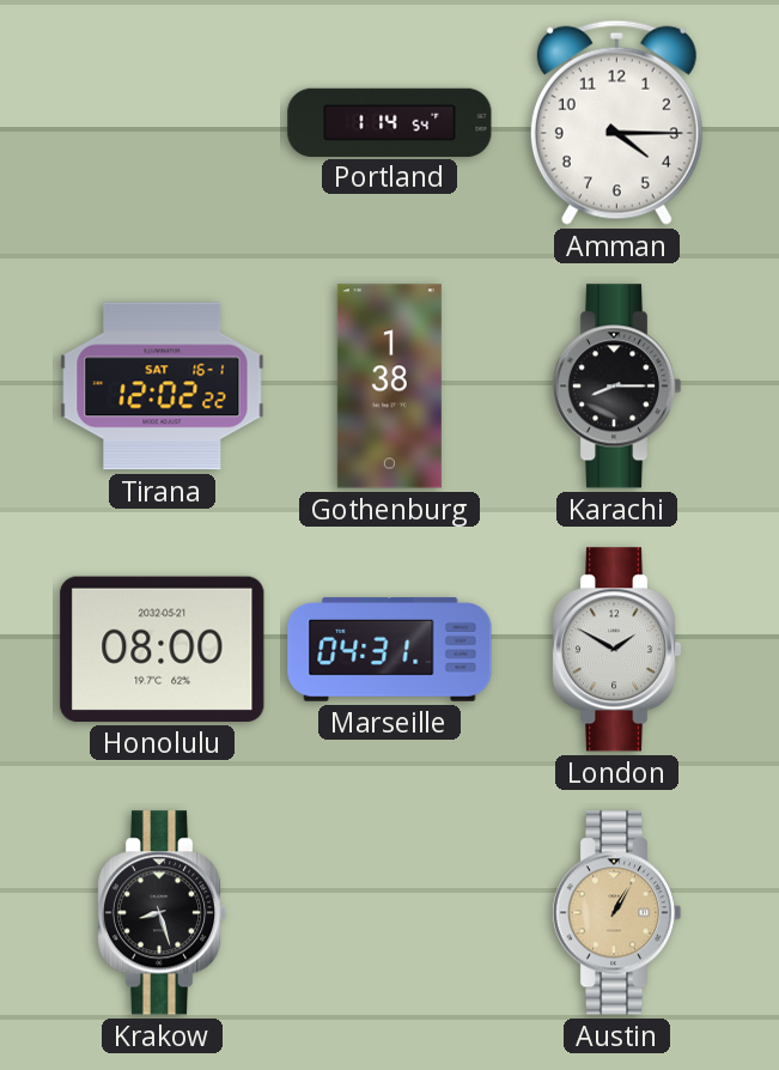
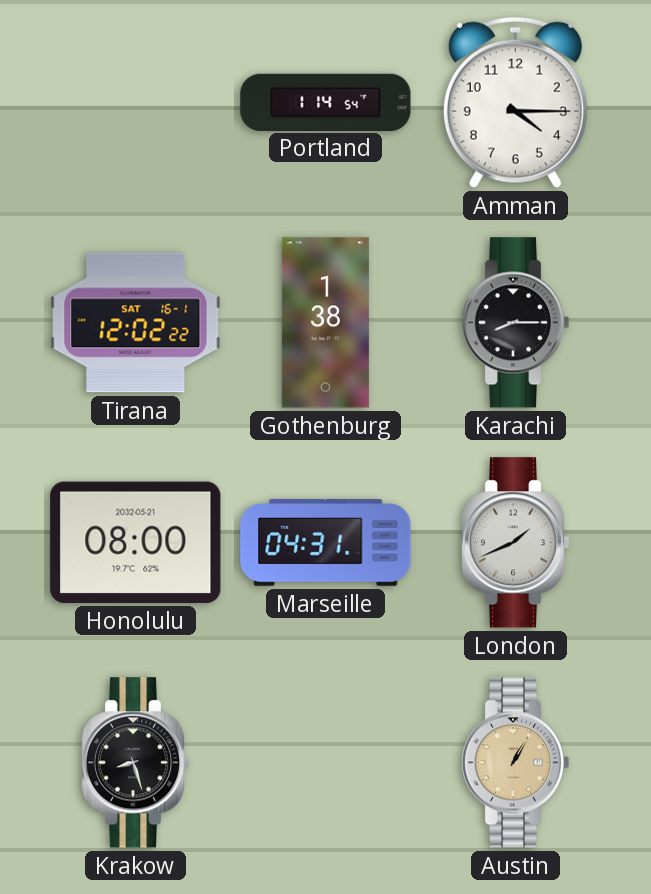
London: 1:50 -> 1:41
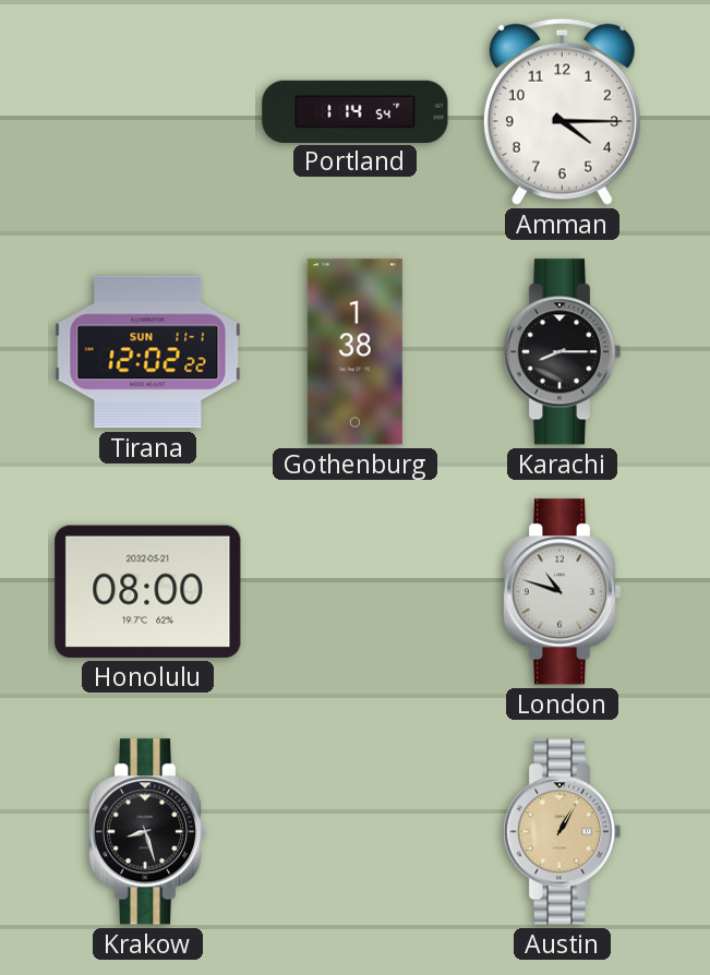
Tirana date: SAT 16-1 -> SUN 11-1
Marseille: 04:31 -> none
London: 1:41 -> 10:48
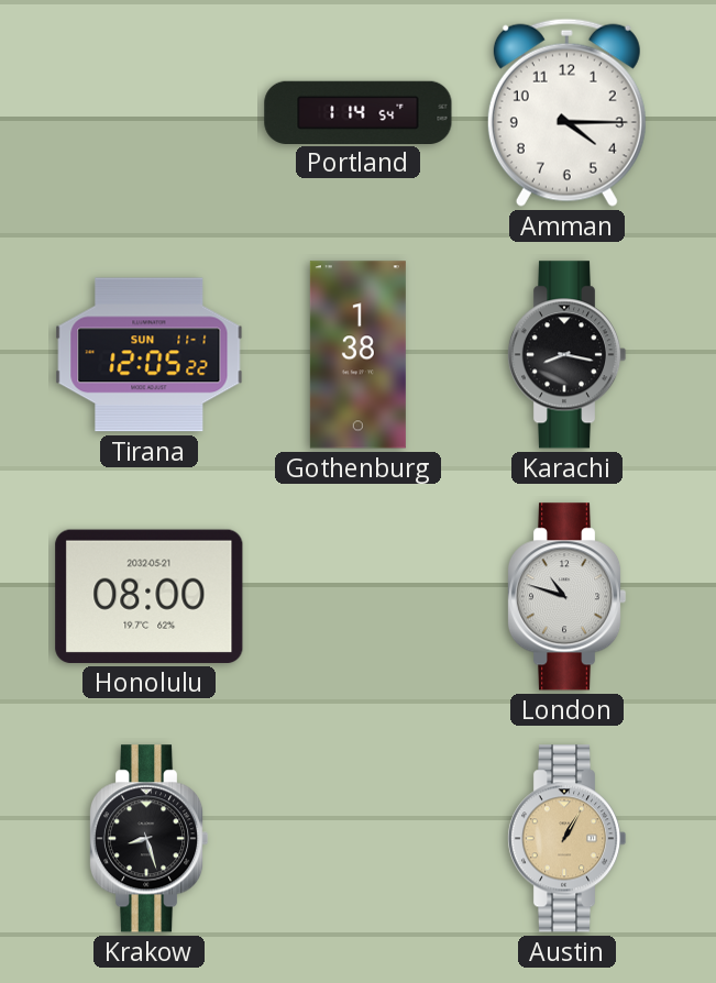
Tirana: 12:02 -> 12:05
Karachi: 8:15 -> 8:17
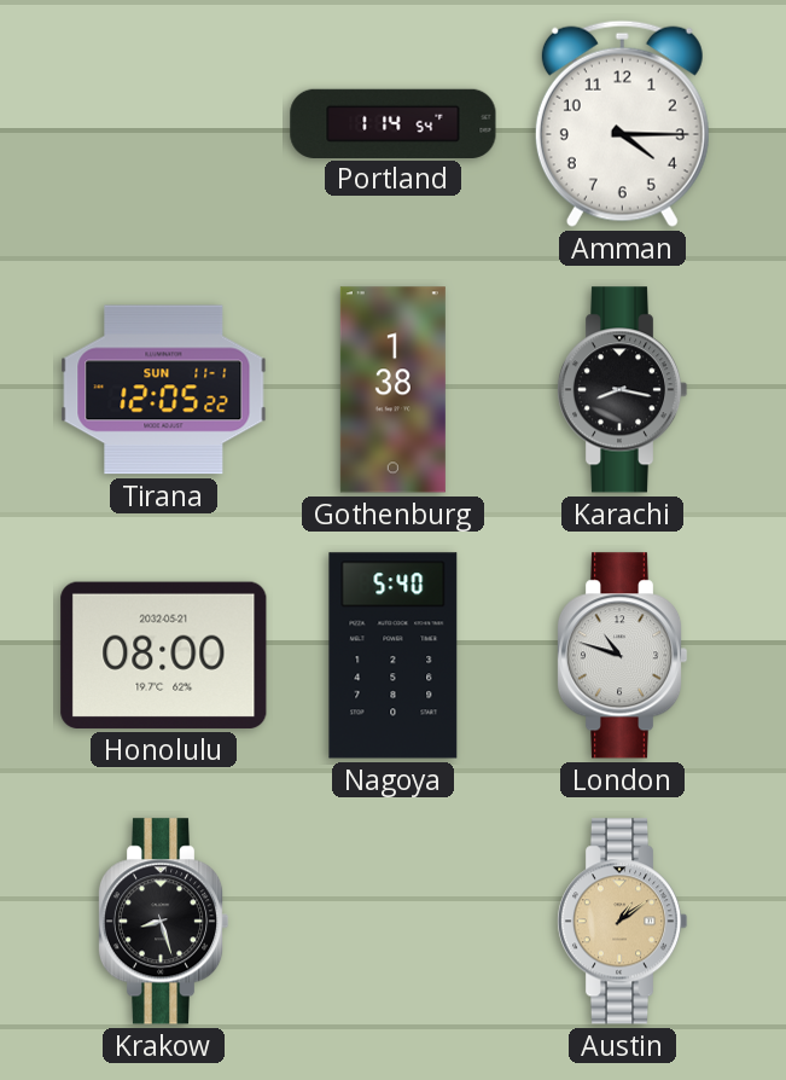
Nagoya: none -> 5:40
Austin: 1:05 -> 1:09
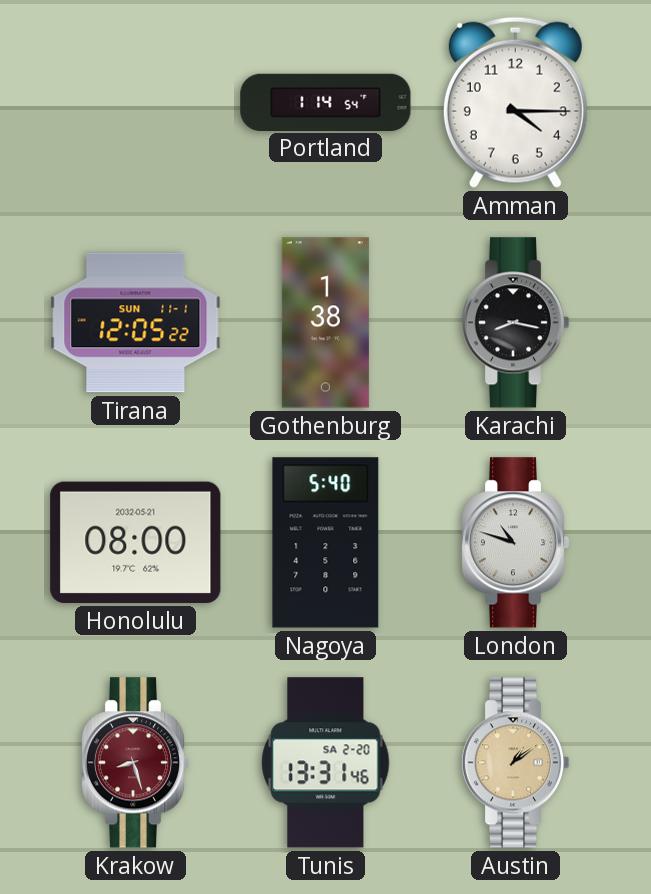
Krakow dial: black -> burgundy
Tunis: none -> 13:31
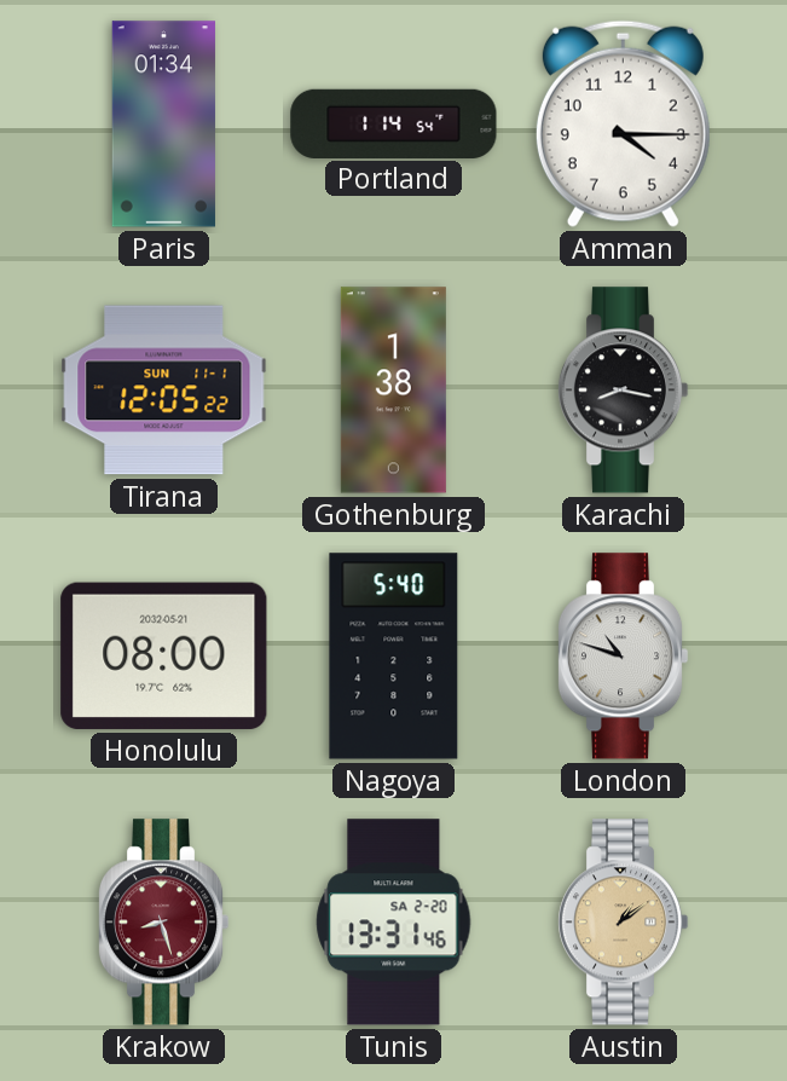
Paris: none -> 01:34
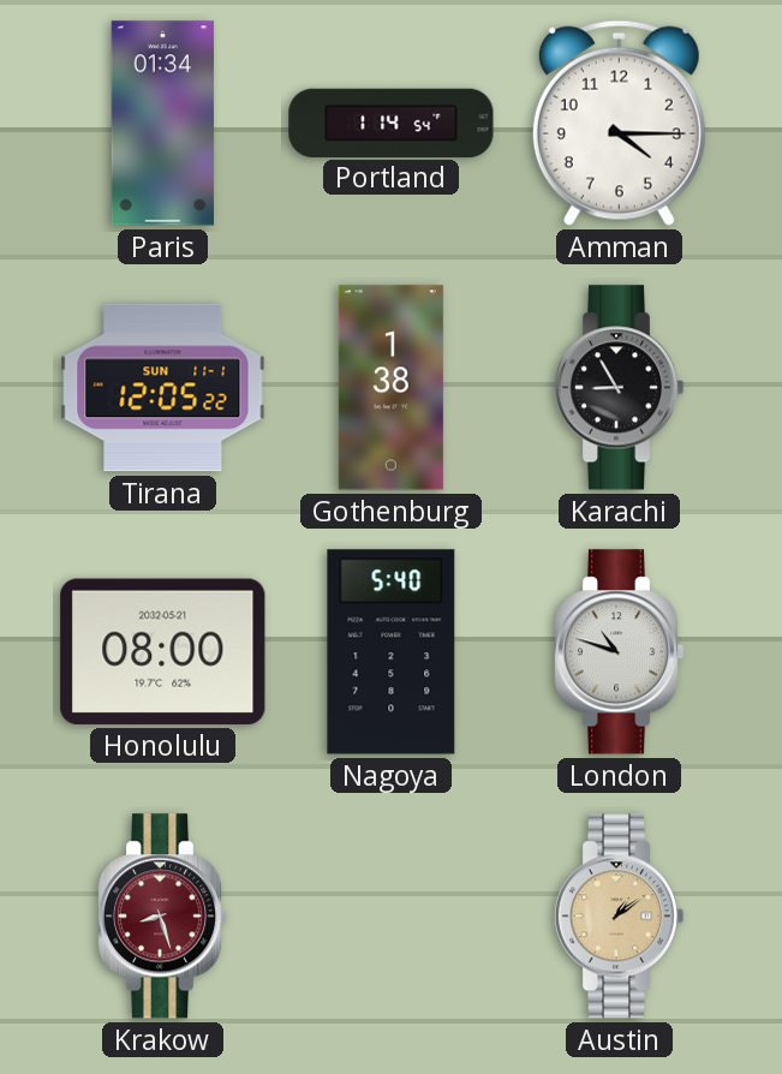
Karachi: 8:17 -> 8:55
Tunis: 13:31 -> none
